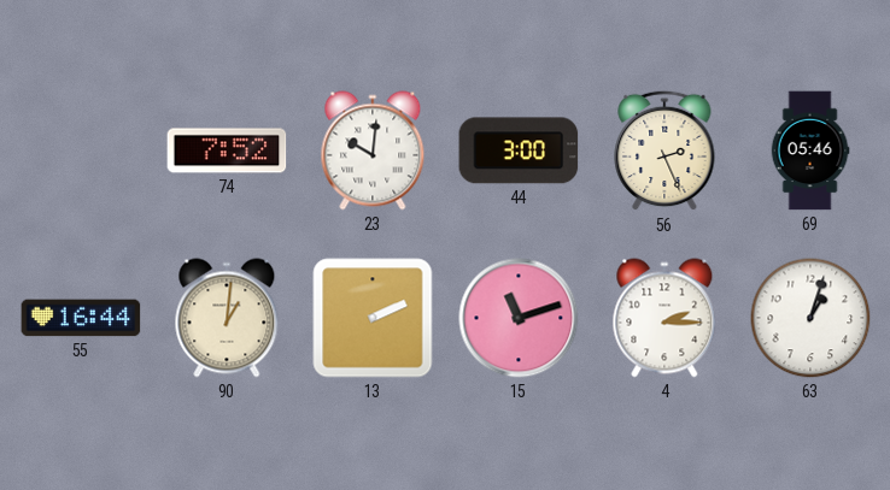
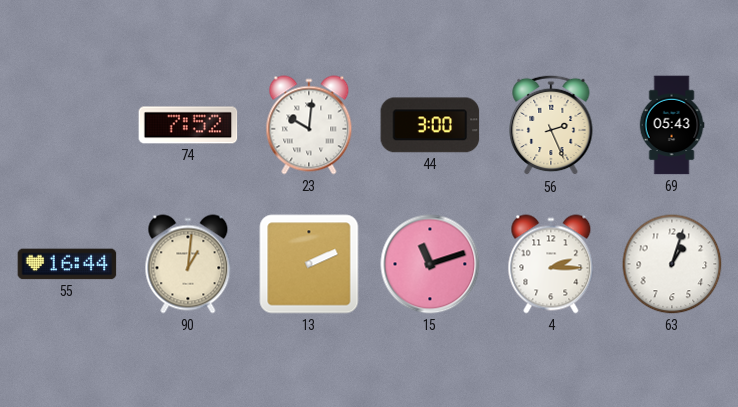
69: 05:46 -> 05:43
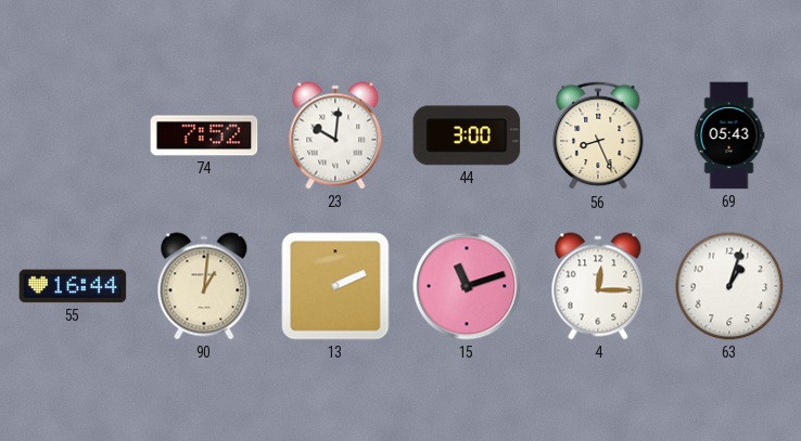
56: 2:26 -> 8:26
4: 2:15 -> 12:15
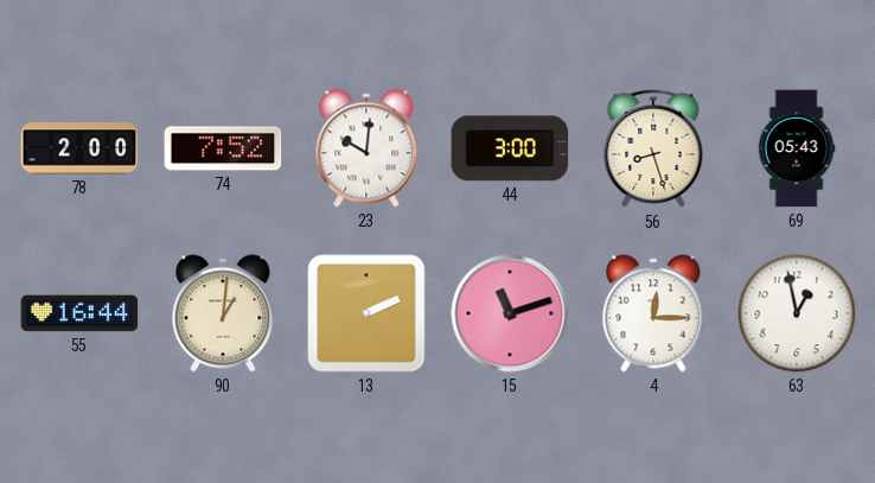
78: none -> 2:00
56: 8:26 -> 8:27
63: 1:03 -> 12:58
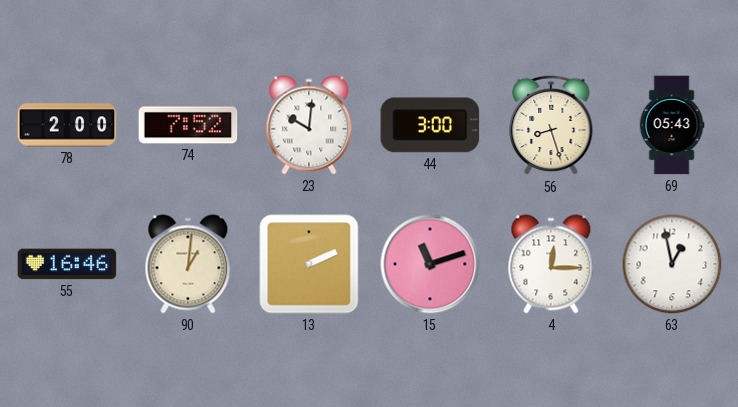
55: 16:44 -> 16:46
